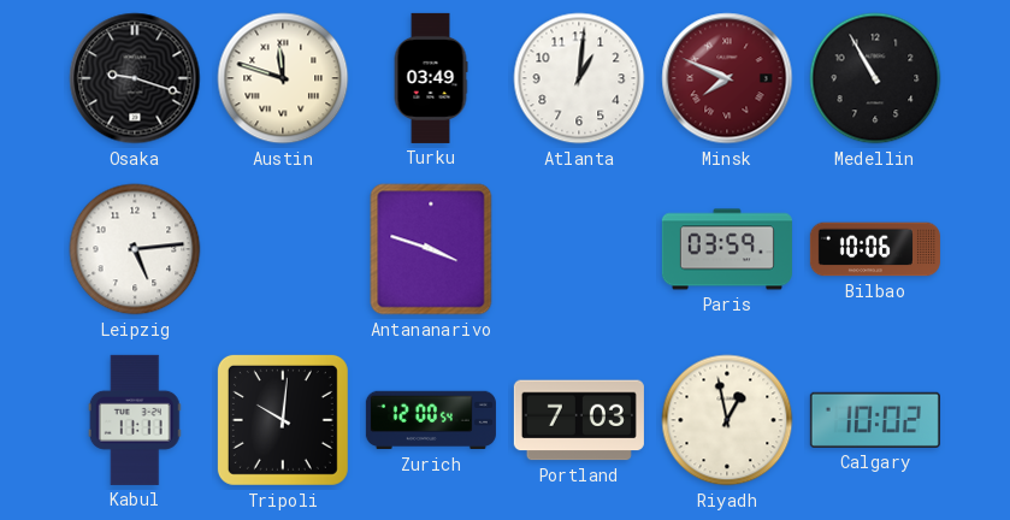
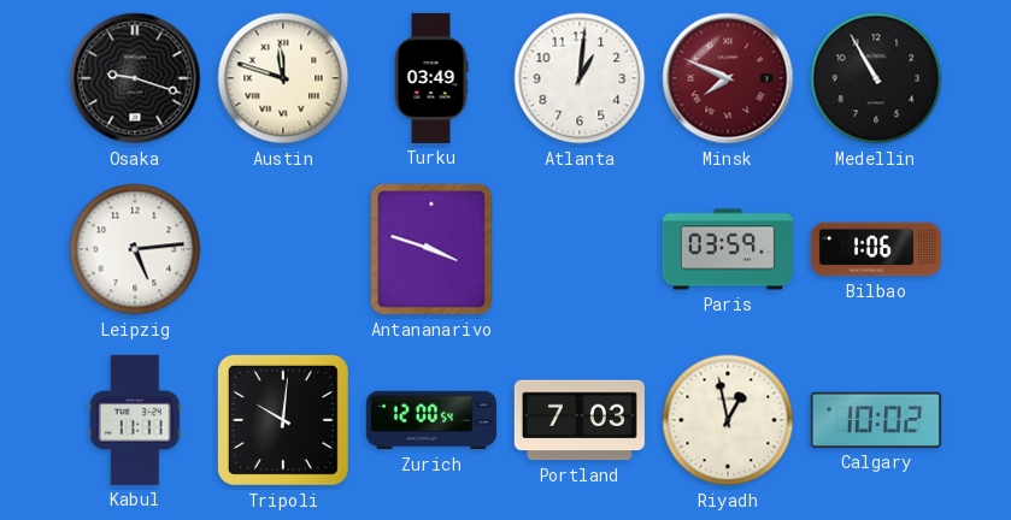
Bilbao: 10:06 -> 1:06
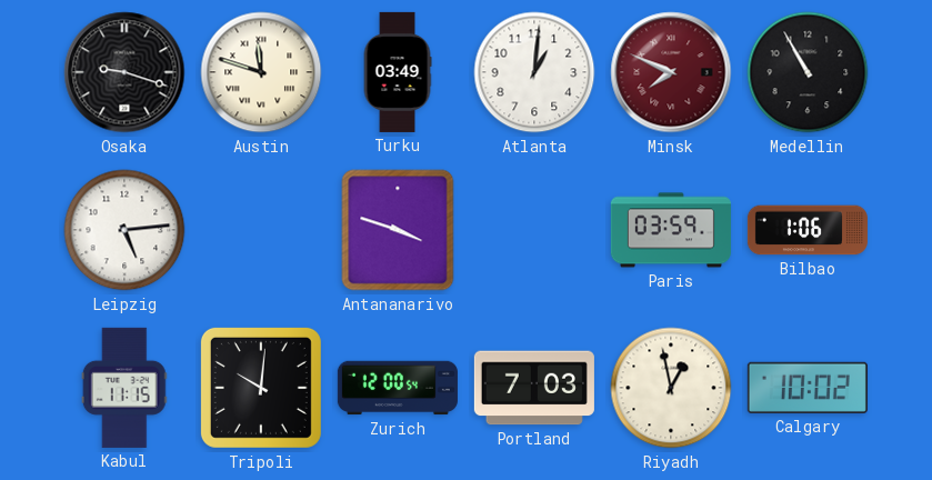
Kabul: 11:11 -> 11:15
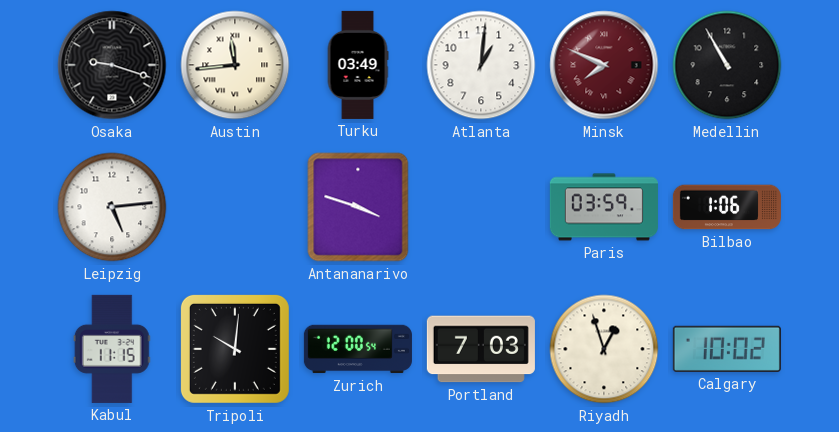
Austin: 11:48 -> 11:44
Riyadh: 12:58 -> 12:57
